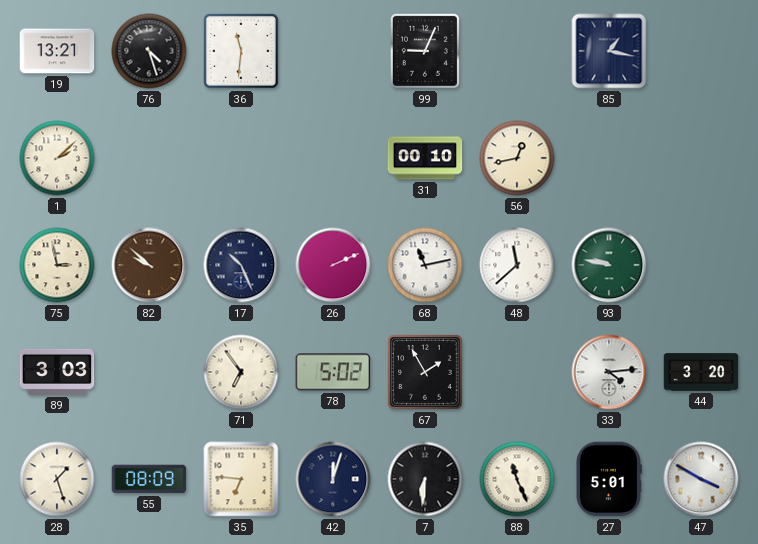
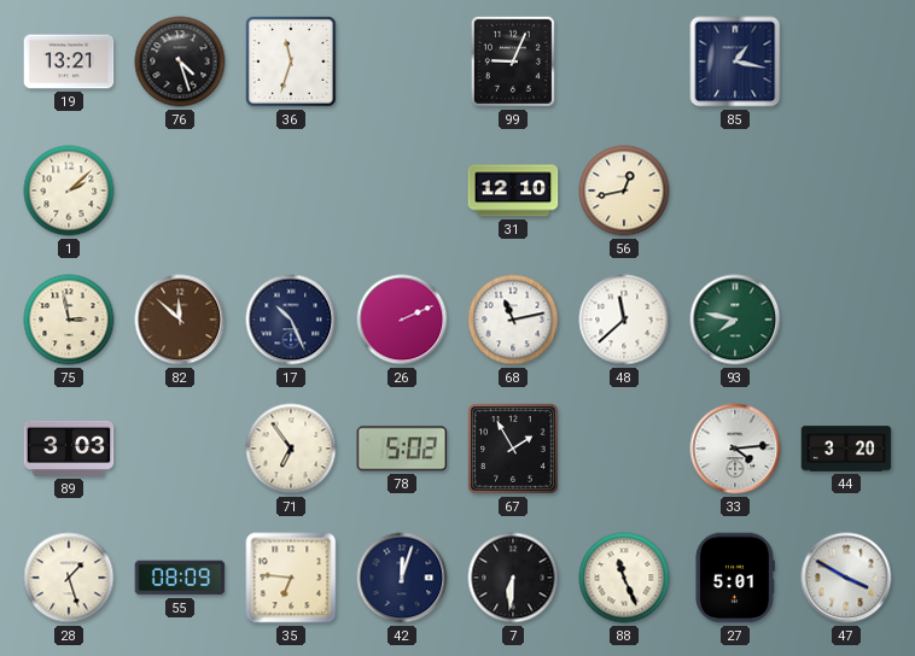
36: 11:31 -> 11:33
31: 00:10 -> 12:10
82: 9:52 -> 11:52
93: 9:47 -> 7:47
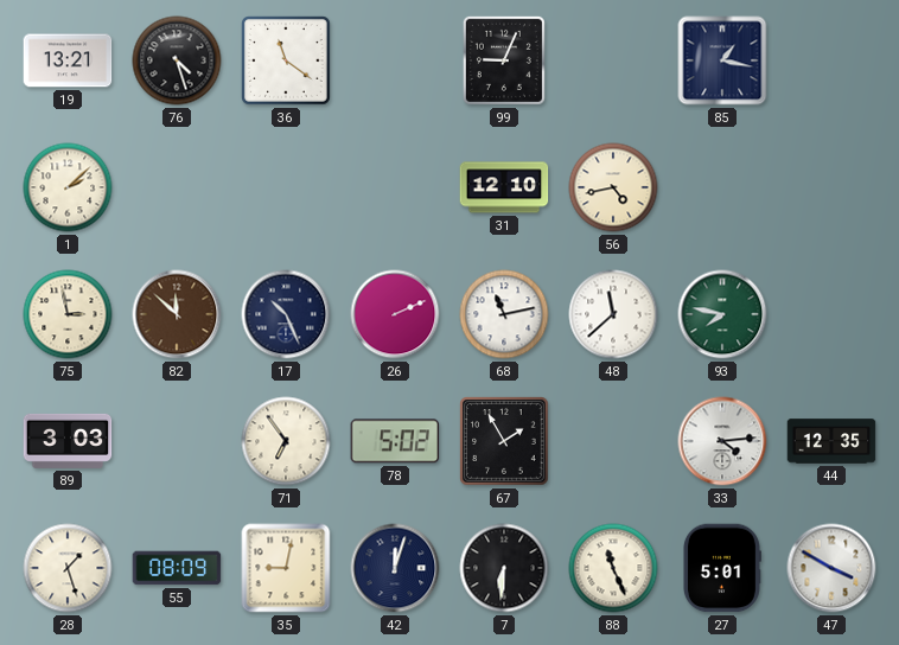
36: 11:33 -> 11:21
56: 12:43 -> 4:43
44: 3:20 -> 12:35
35: 6:46 -> 9:02
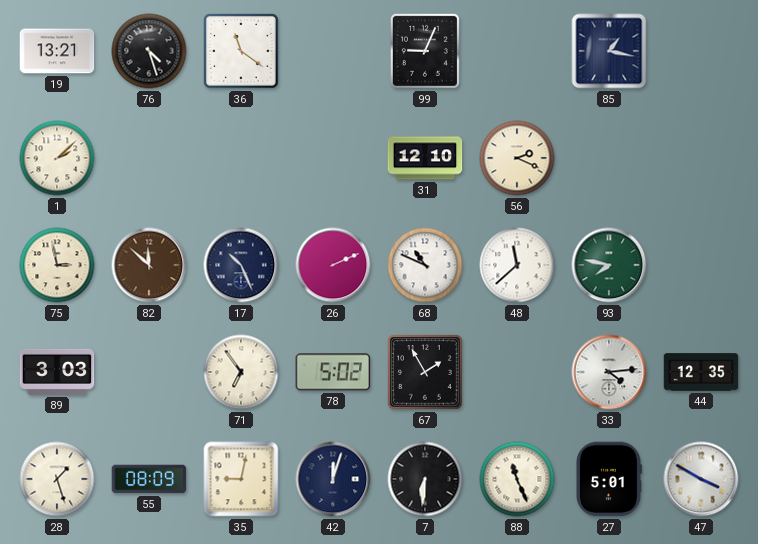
56: 4:43 -> 2:19
68: 11:13 -> 10:49
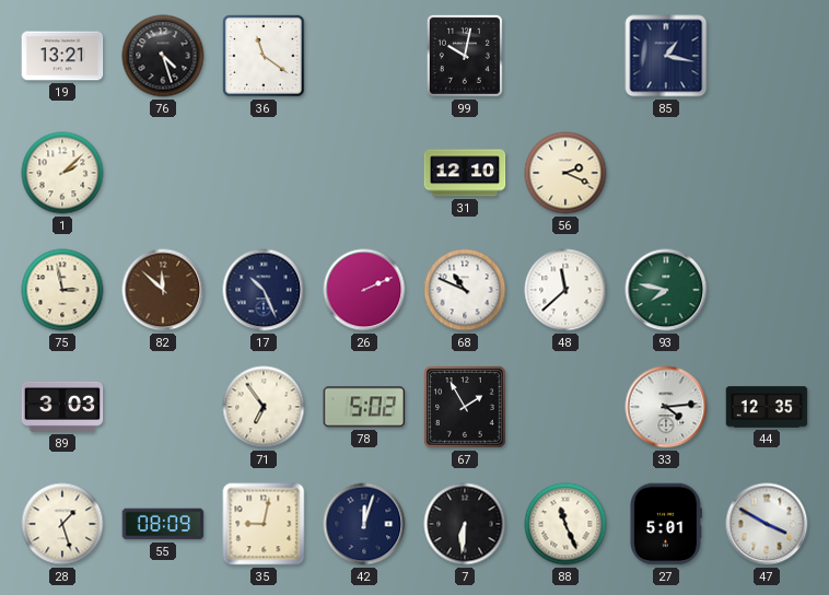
99: 9:04 -> 10:02
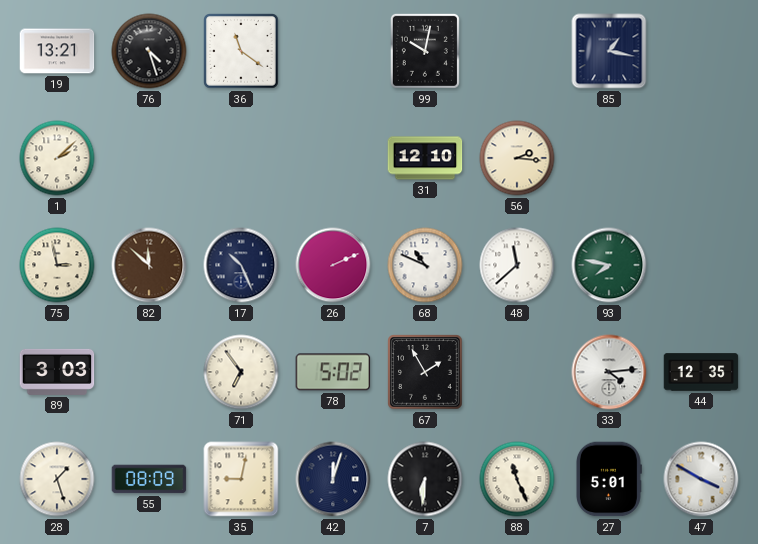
56: 2:19 -> 2:16
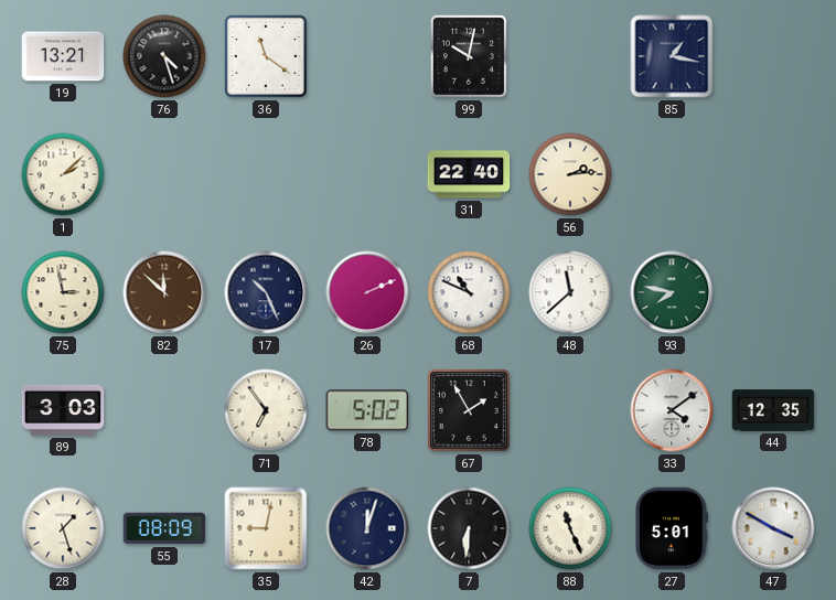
31: 12:10 -> 22:40
56: 2:16 -> 2:14
33: 4:14 -> 4:09
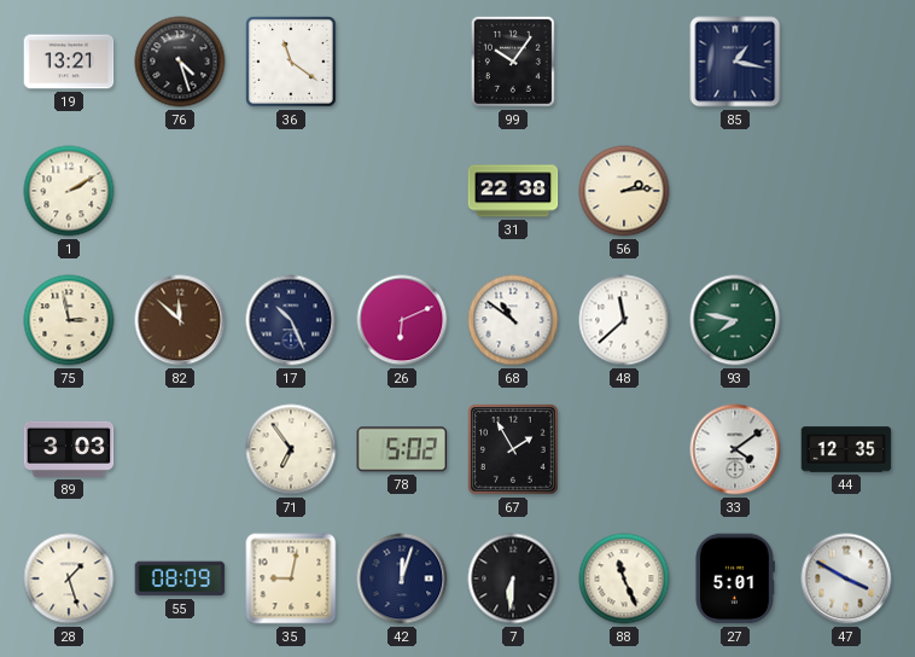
99: 10:02 -> 10:06
1: 2:08 -> 2:10
31: 22:40 -> 22:38
26: 2:11 -> 6:11
68: 10:49 -> 10:51
